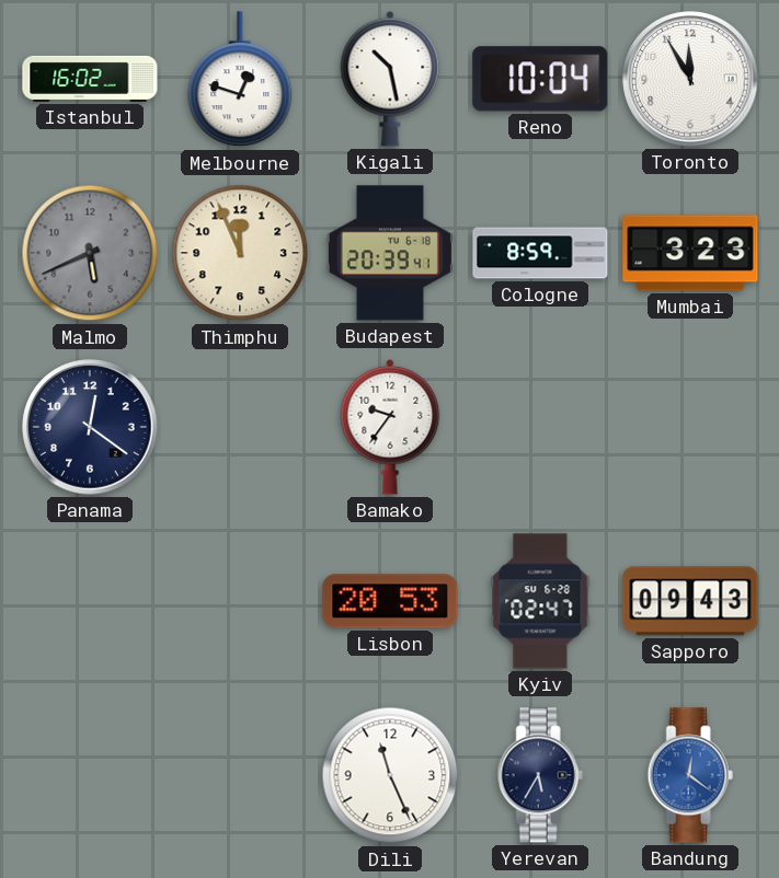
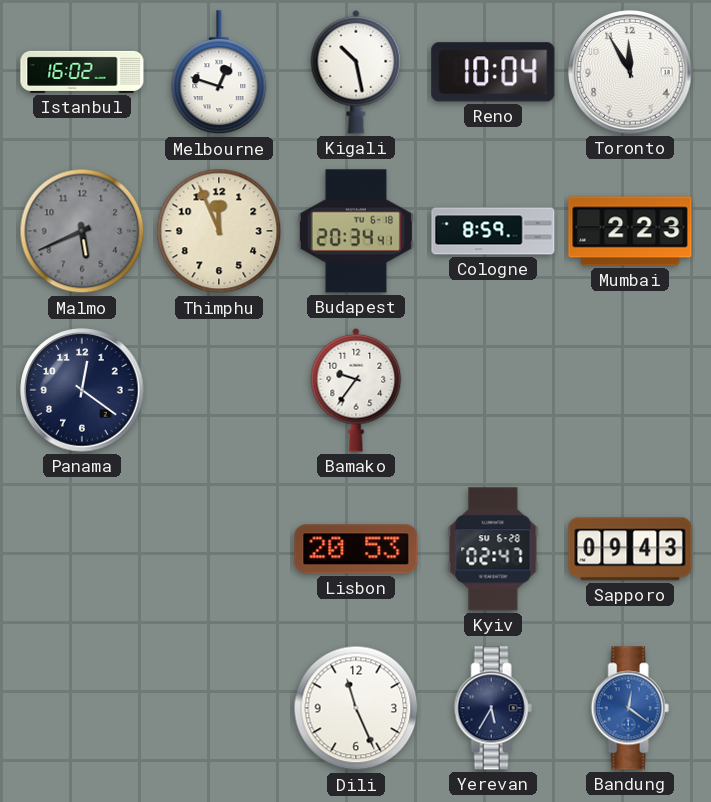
Budapest: 20:39 -> 20:34
Mumbai: 3:23 -> 2:23
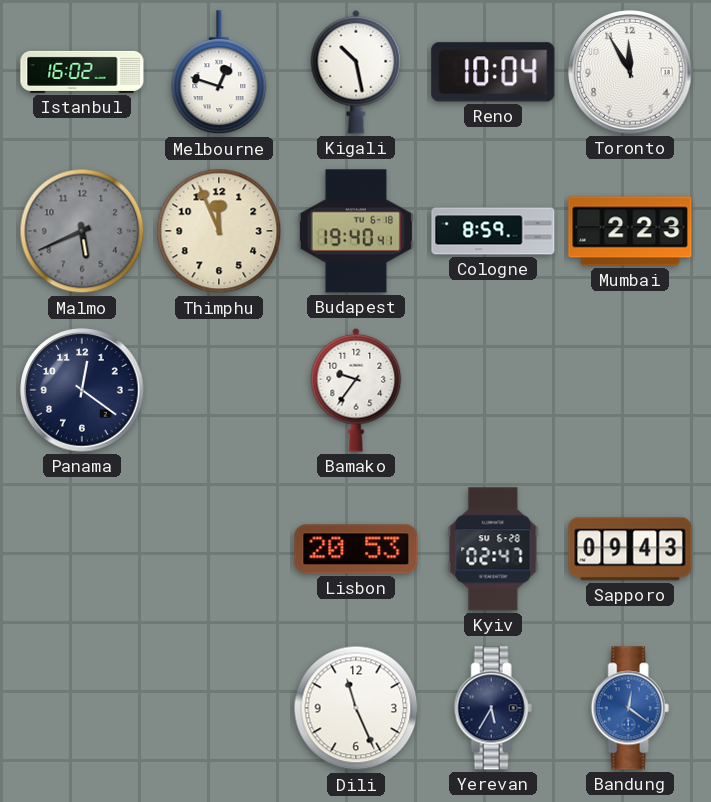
Budapest: 20:34 -> 19:40
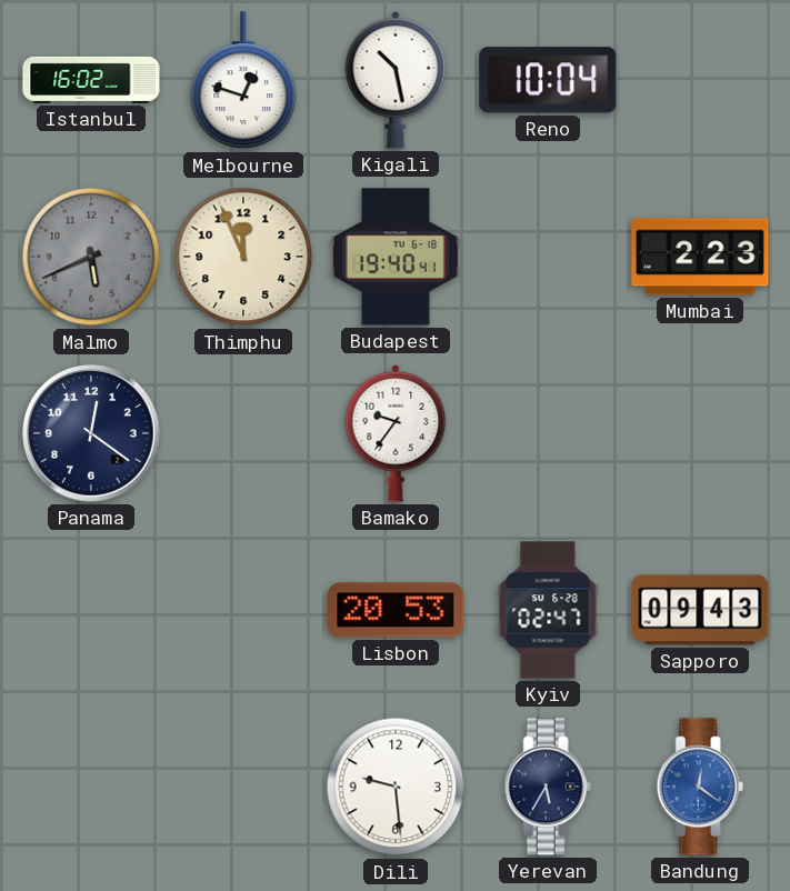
Toronto: 11:55 -> none
Cologne: 8:59 -> none
Dili: 11:26 -> 9:29
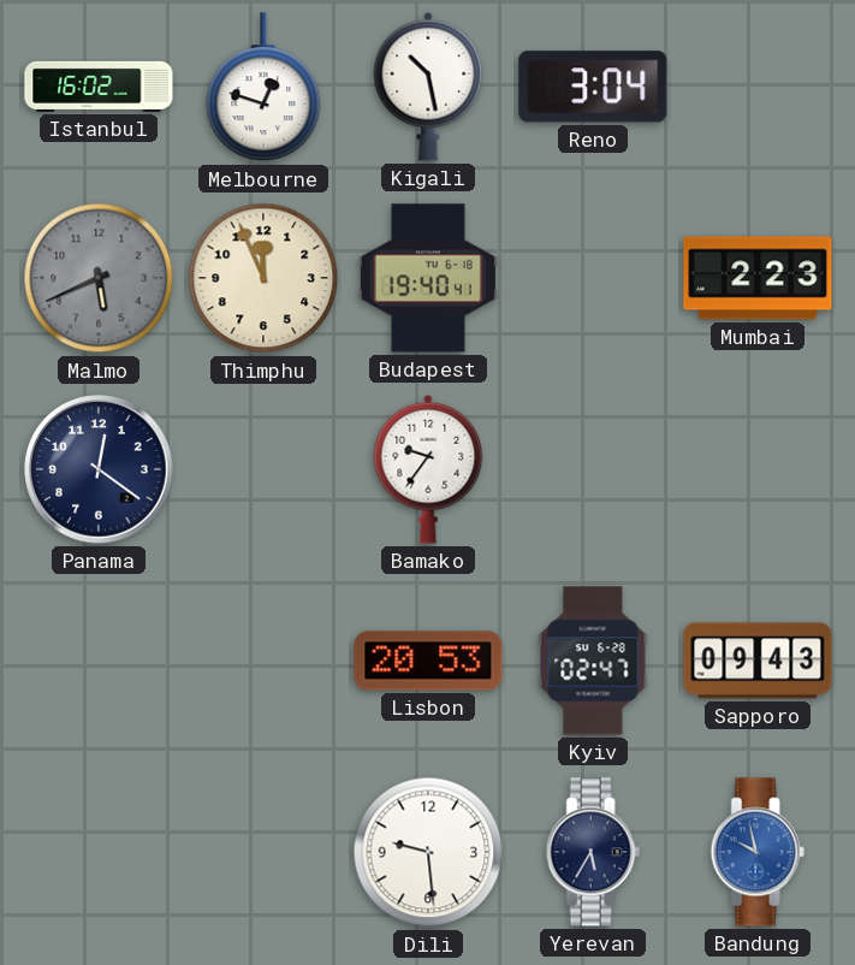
Reno: 10:04 -> 3:04
Bandung: 12:21 -> 9:58
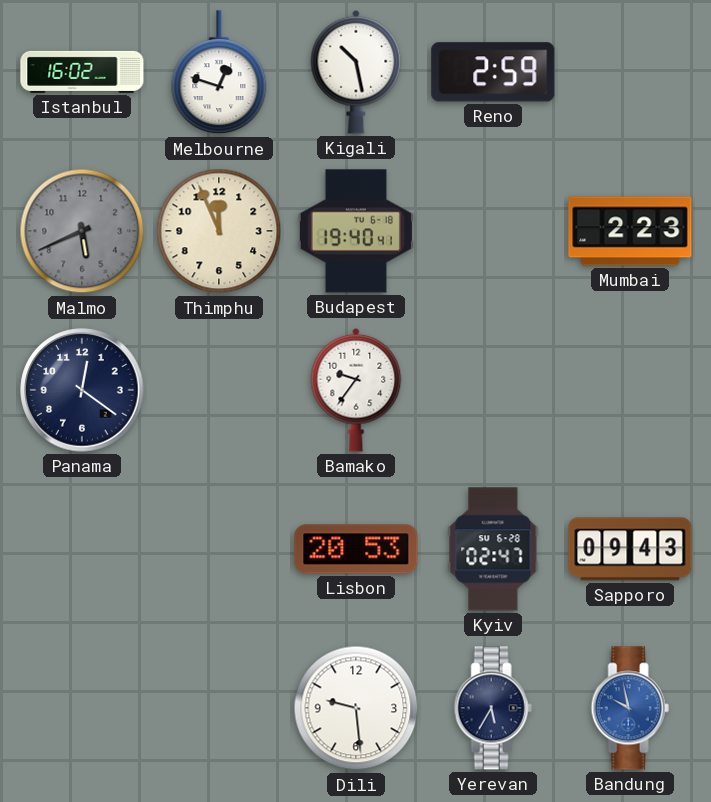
Reno: 3:04 -> 2:59
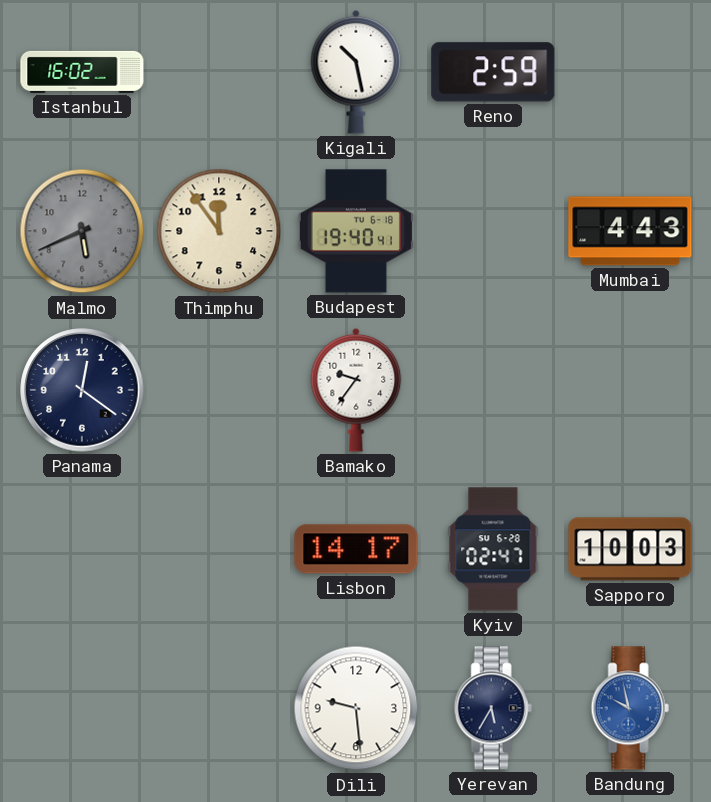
Melbourne: 12:48 -> none
Thimphu: 11:56 -> 11:54
Mumbai: 2:23 -> 4:43
Lisbon: 20:53 -> 14:17
Sapporo: 09:43 -> 10:03
